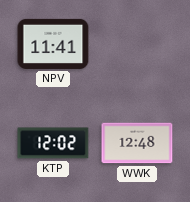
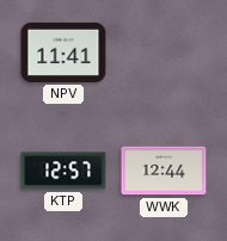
KTP: 12:02 -> 12:57
WWK: 12:48 -> 12:44
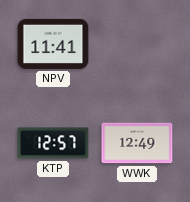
WWK: 12:44 -> 12:49
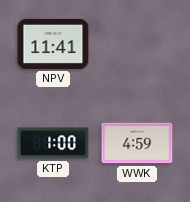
KTP: 12:57 -> 1:00
WWK: 12:49 -> 4:59
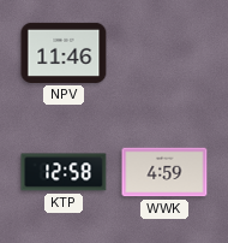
NPV: 11:41 -> 11:46
KTP: 1:00 -> 12:58
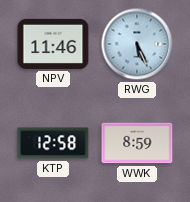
RWG: none -> 5:26
WWK: 4:59 -> 8:59
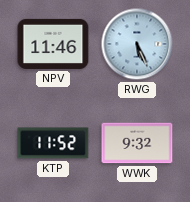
KTP: 12:58 -> 11:52
WWK: 8:59 -> 9:32
